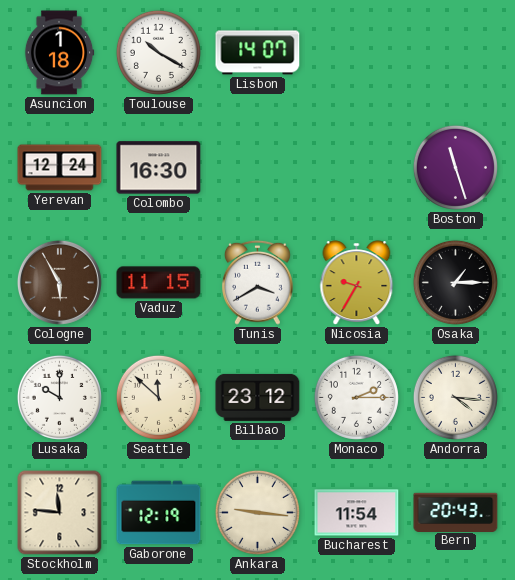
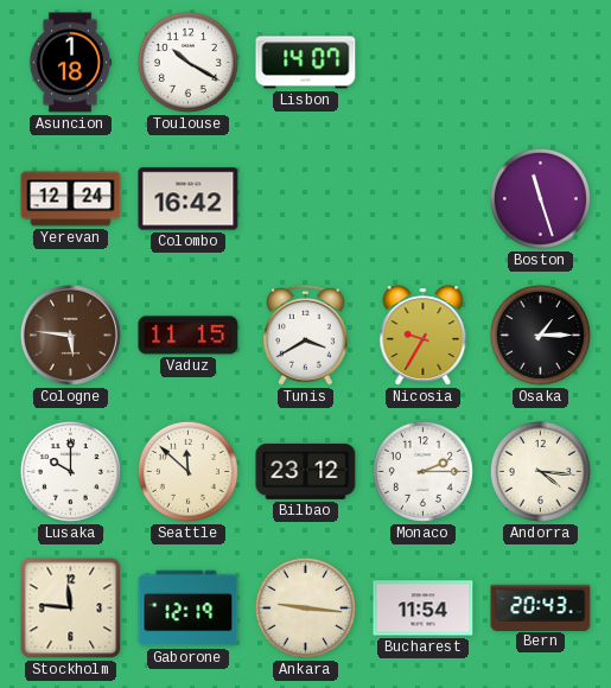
Colombo: 16:30 -> 16:42
Cologne: 5:55 -> 5:46
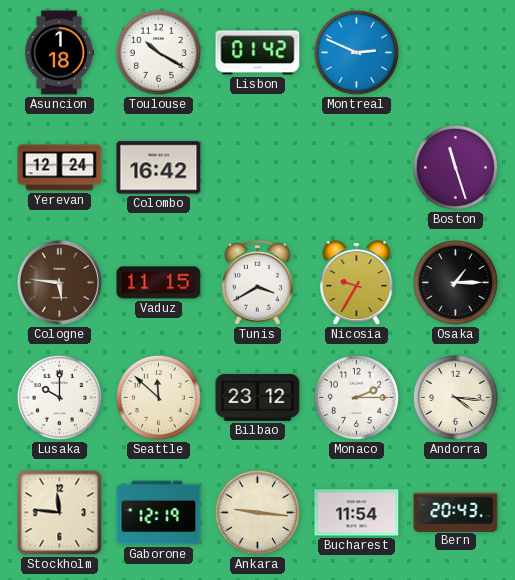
Lisbon: 14:07 -> 01:42
Montreal: none -> 2:49
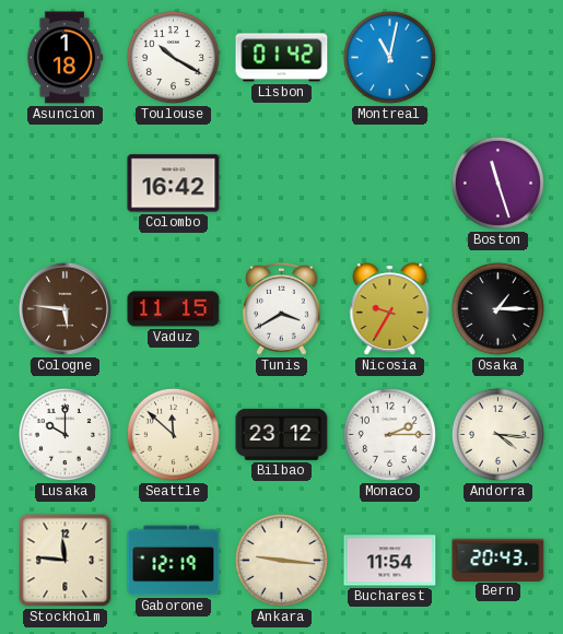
Montreal: 2:49 -> 11:02
Yerevan: 12:24 -> none
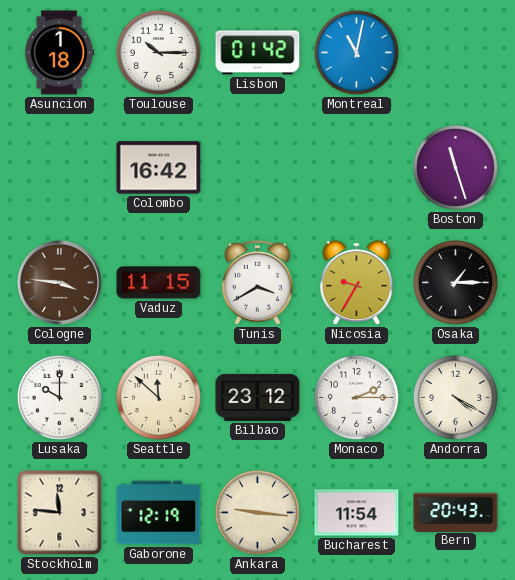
Toulouse: 10:20 -> 10:15
Cologne: 5:46 -> 3:46
Andorra: 4:16 -> 4:20
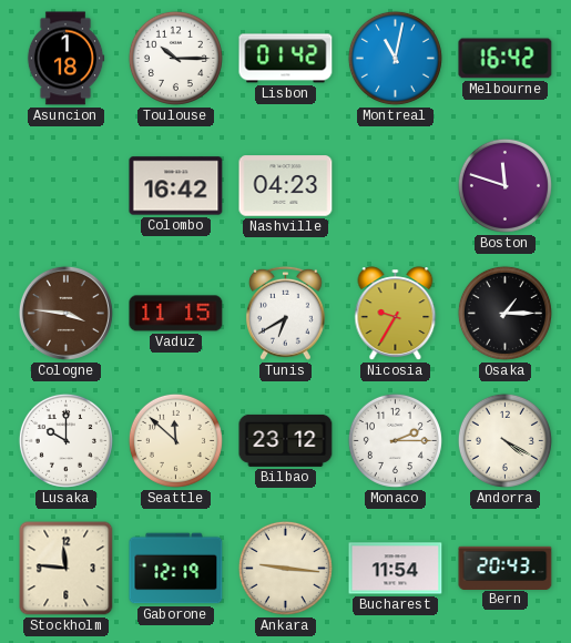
Melbourne: none -> 16:42
Nashville: none -> 04:23
Boston: 11:27 -> 11:48
Tunis: 3:40 -> 6:40
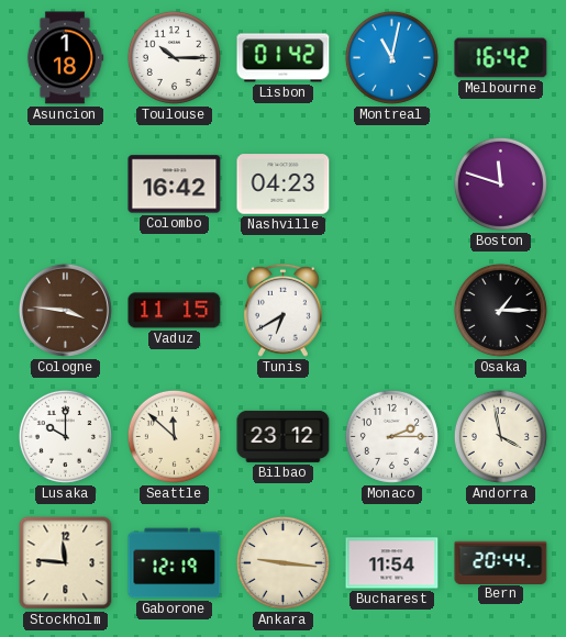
Nicosia: 9:35 -> none
Andorra: 4:20 -> 3:58
Bern: 20:43 -> 20:44
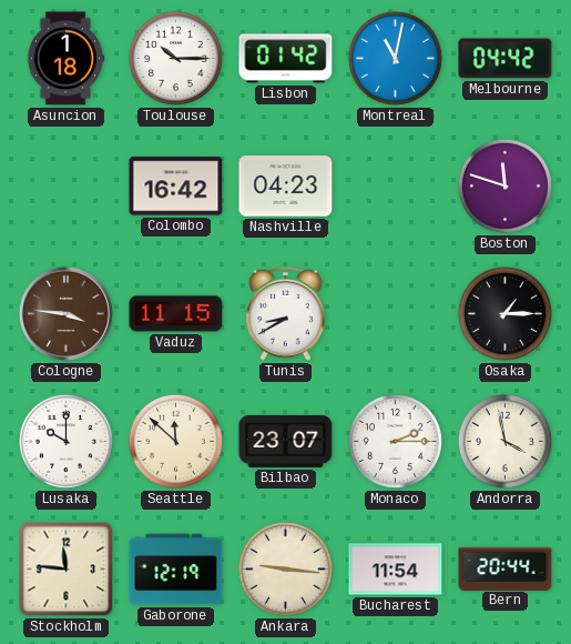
Melbourne: 16:42 -> 04:42
Tunis: 6:40 -> 8:40
Bilbao: 23:12 -> 23:07
